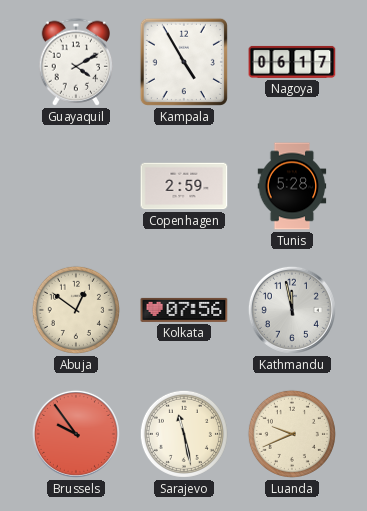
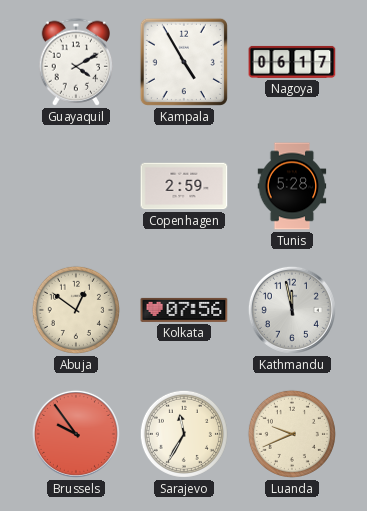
Sarajevo: 11:28 -> 11:35
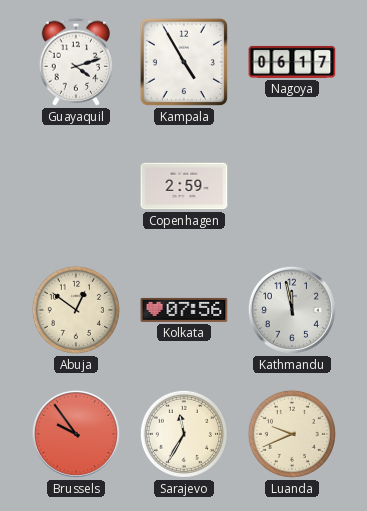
Guayaquil: 4:10 -> 4:12
Tunis: 5:28 -> none
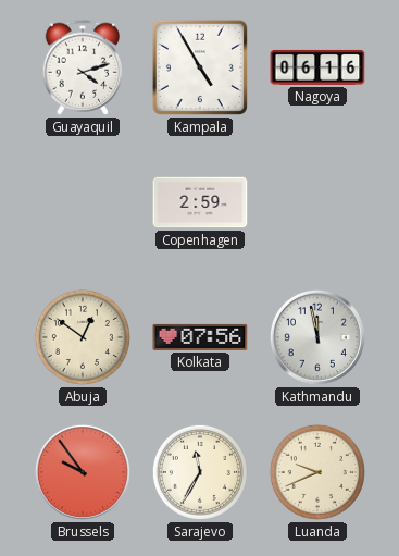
Nagoya: 06:17 -> 06:16
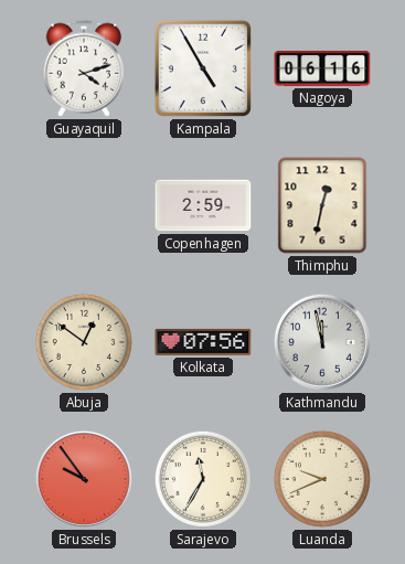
Thimphu: none -> 12:32
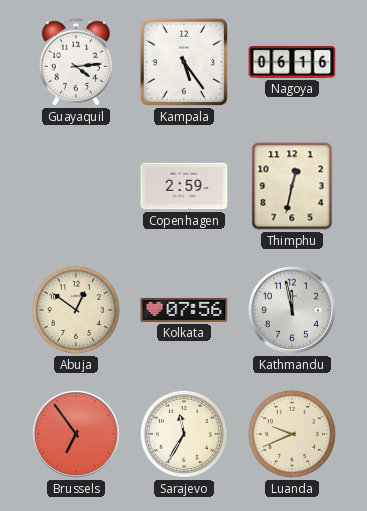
Guayaquil: 4:12 -> 4:14
Kampala: 4:55 -> 5:24
Brussels: 9:54 -> 6:54
